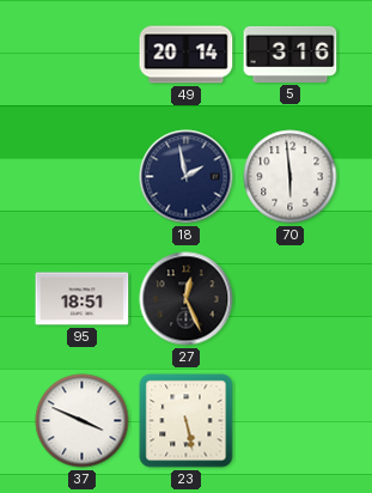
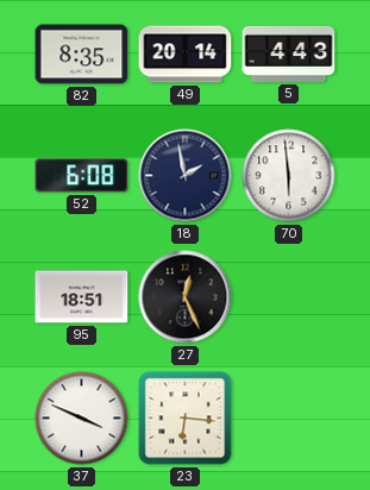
82: none -> 8:35
5: 3:16 -> 4:43
52: none -> 6:08
23: 5:28 -> 6:16
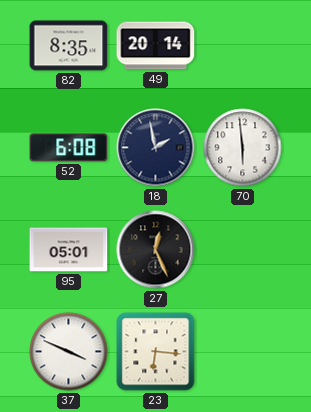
5: 4:43 -> none
95: 18:51 -> 05:01
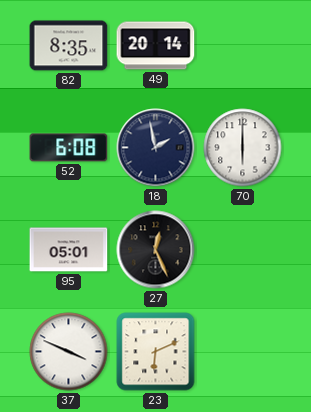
70: 5:59 -> 6:00
23: 6:16 -> 6:11
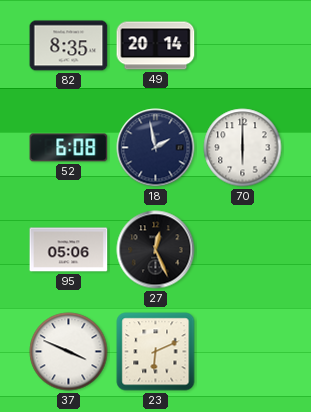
95: 05:01 -> 05:06
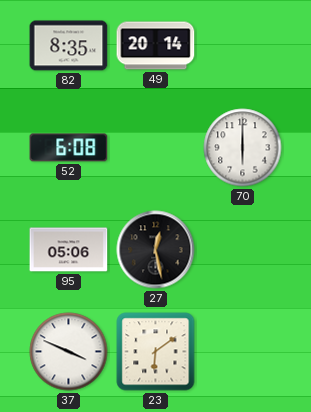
18: 1:58 -> none
27: 12:26 -> 12:28
23: 6:11 -> 6:09
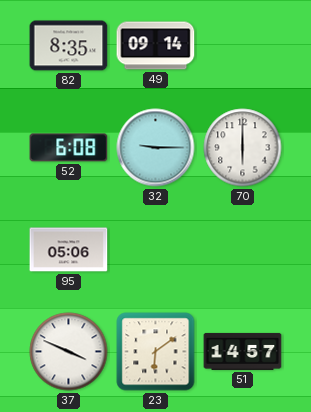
49: 20:14 -> 09:14
32: none -> 9:15
27: 12:28 -> none
51: none -> 14:57
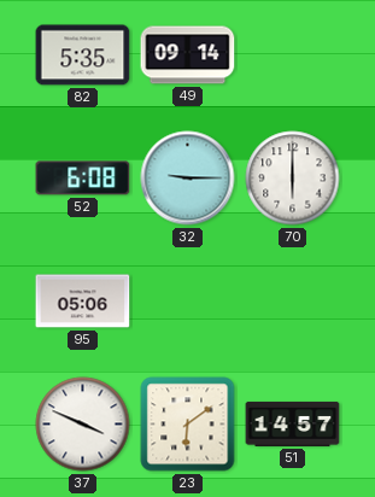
82: 8:35 -> 5:35
